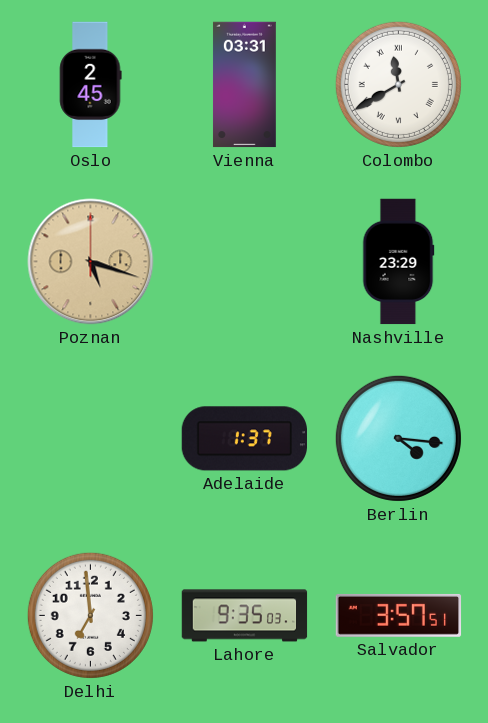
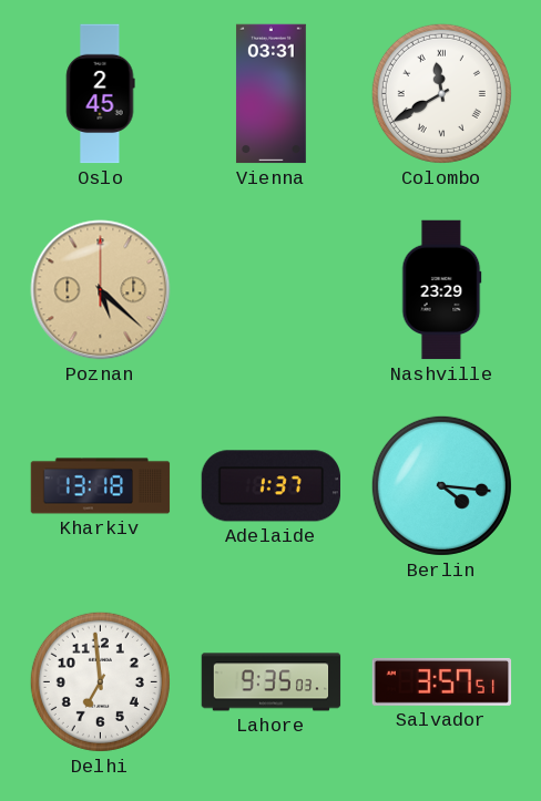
Poznan: 5:18 -> 5:22
Kharkiv: none -> 13:18
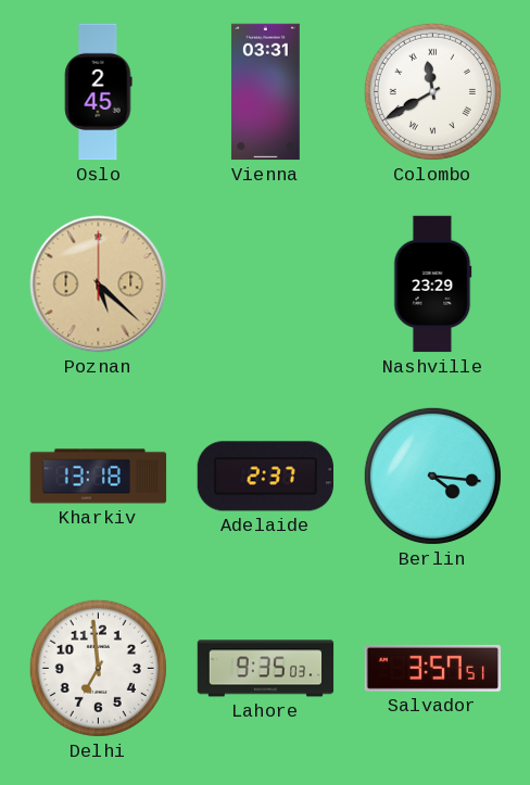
Adelaide: 1:37 -> 2:37
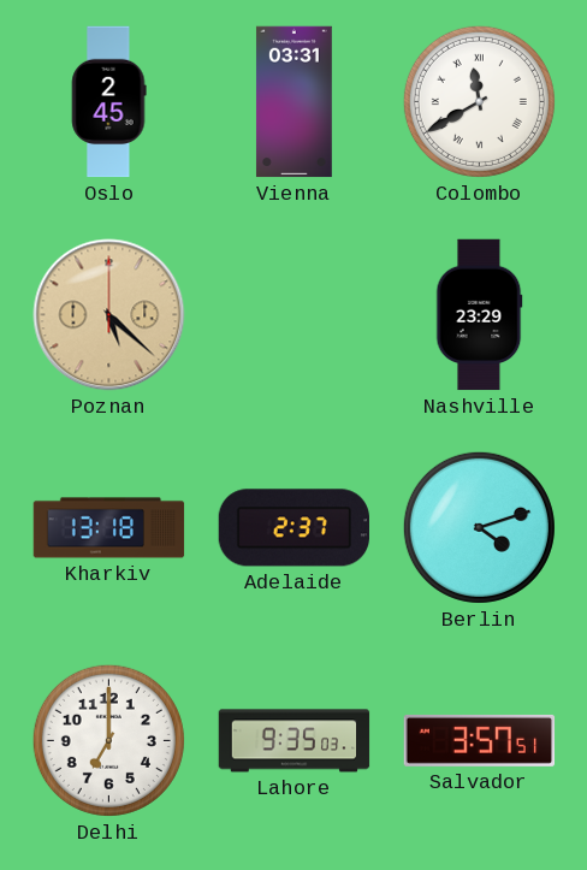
Berlin: 4:16 -> 4:12
Delhi: 6:59 -> 7:00
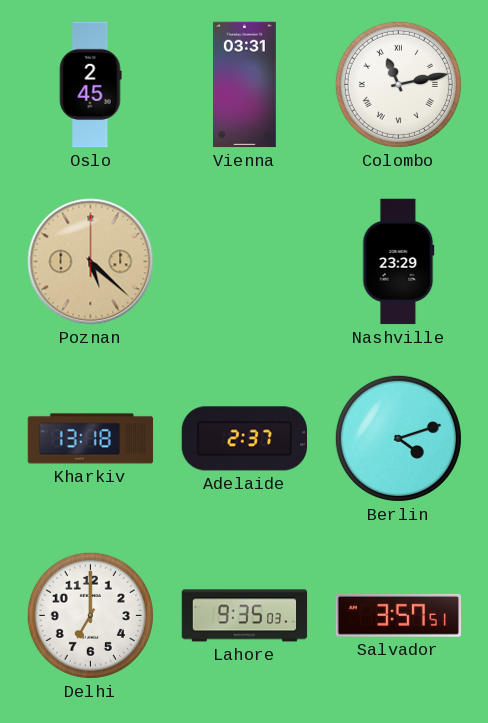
Colombo: 11:40 -> 11:13
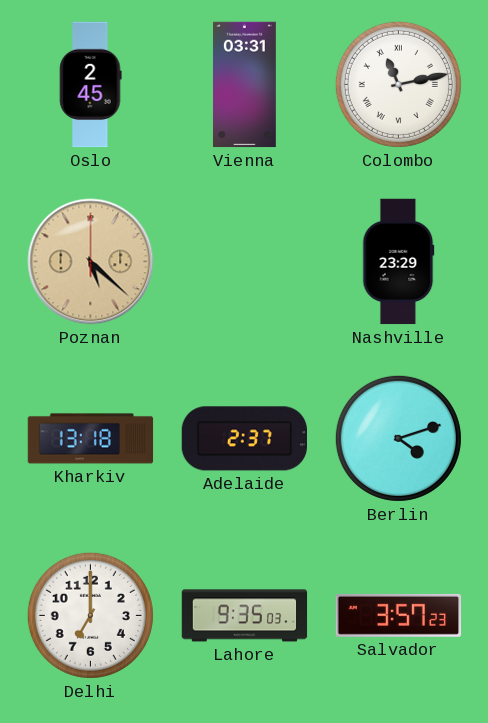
Salvador: 3:57:51 -> 3:57:23
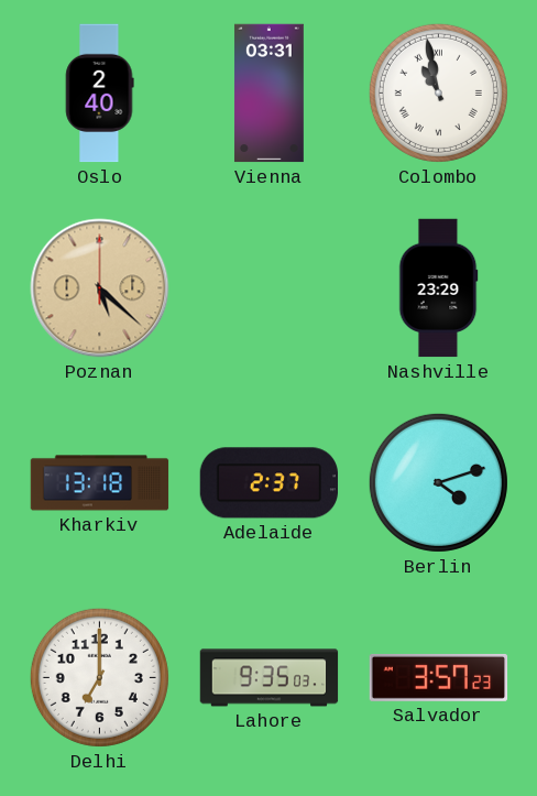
Oslo: 2:45 -> 2:40
Colombo: 11:13 -> 10:58
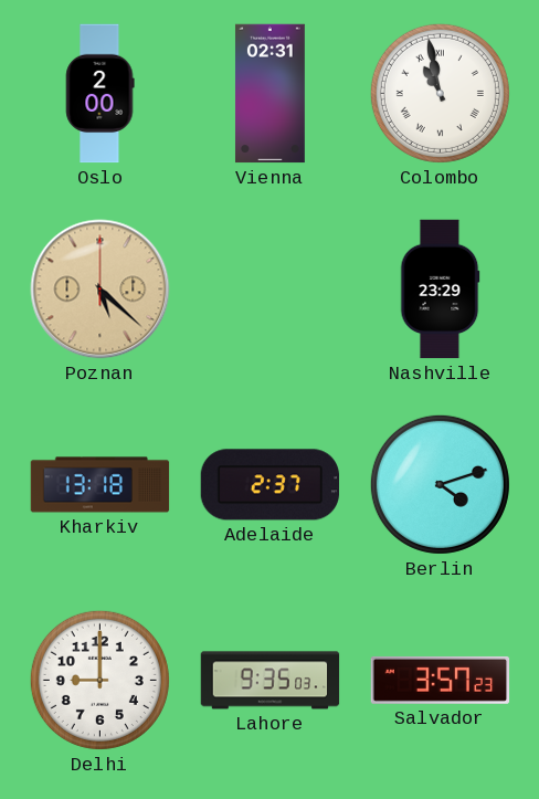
Oslo: 2:40 -> 2:00
Vienna: 03:31 -> 02:31
Delhi: 7:00 -> 9:00
